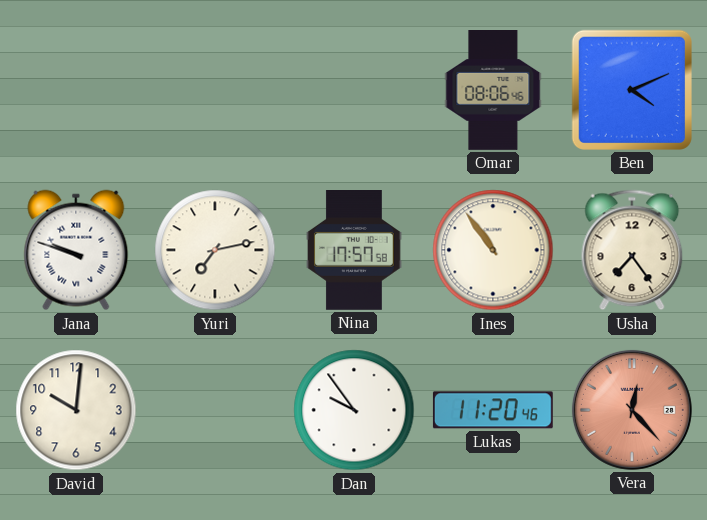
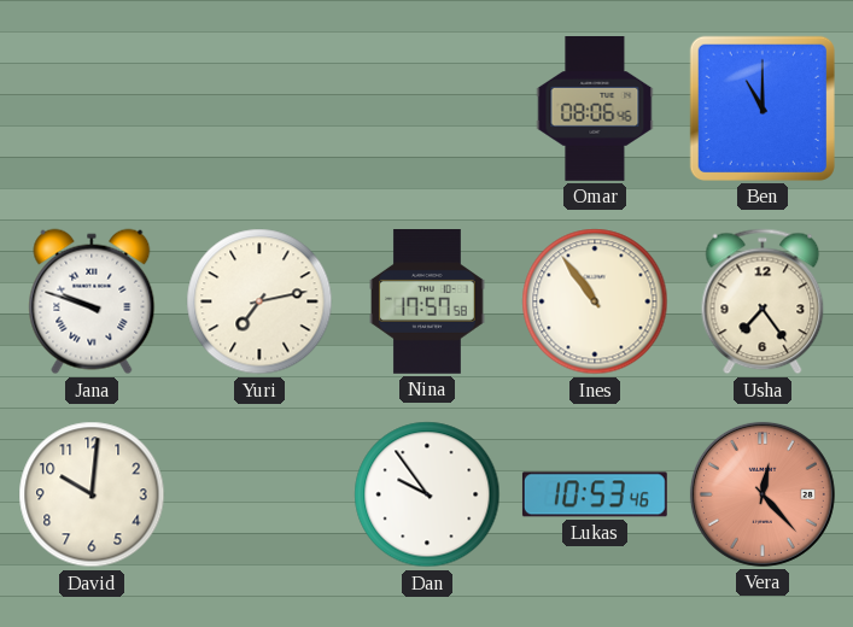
Ben: 4:11 -> 11:00
Lukas: 11:20 -> 10:53
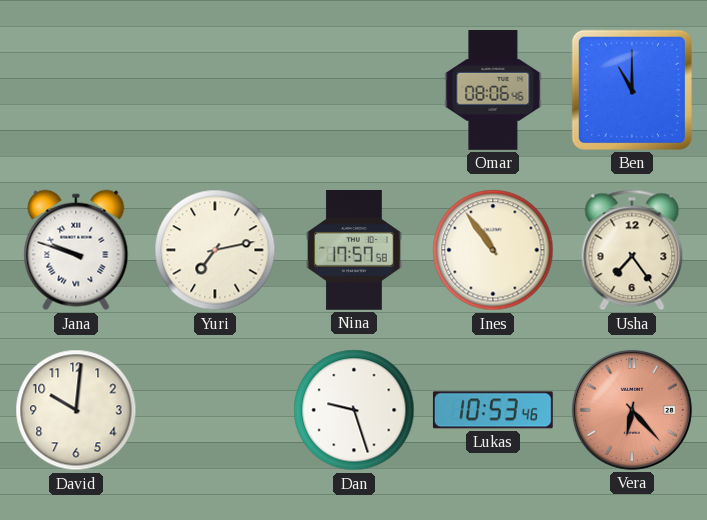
Dan: 9:54 -> 9:27
Vera: 12:23 -> 6:23
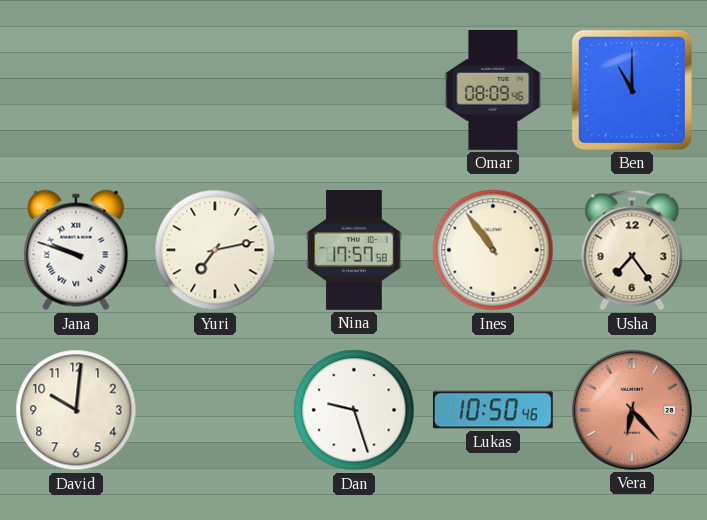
Omar: 08:06 -> 08:09
Lukas: 10:53 -> 10:50
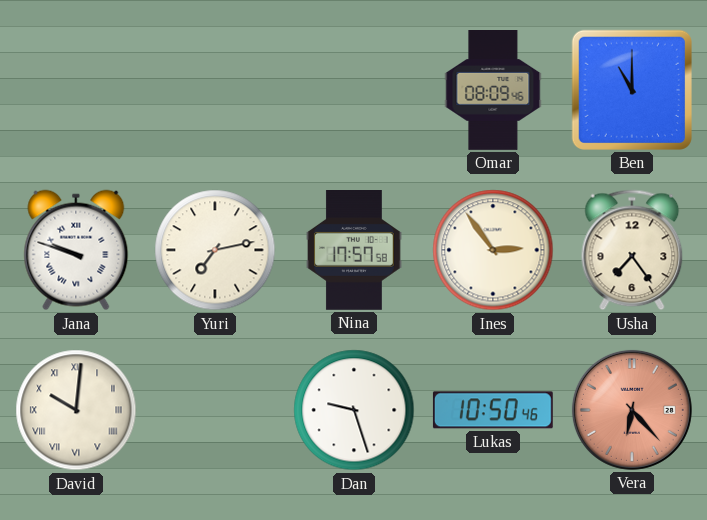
Ines: 10:54 -> 2:54
David numerals: Arabic -> Roman
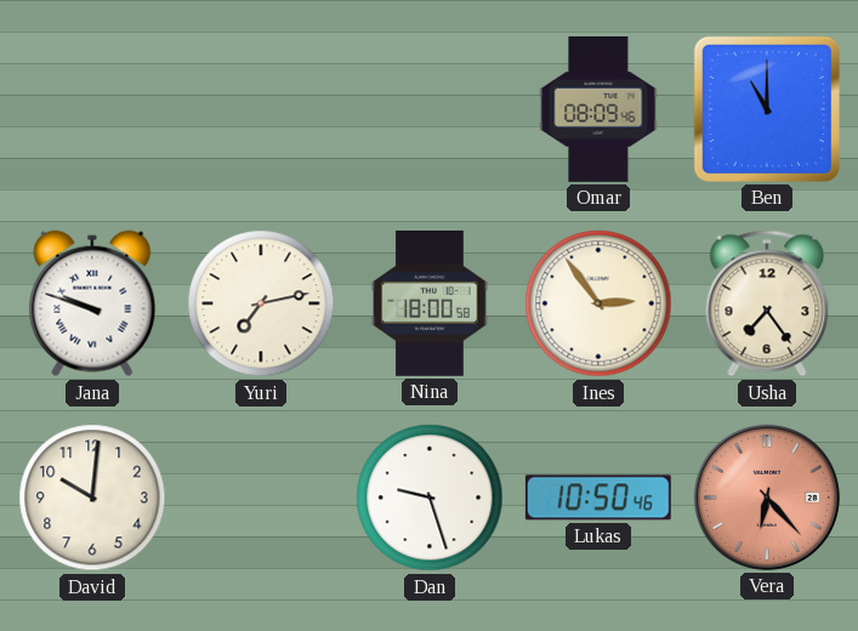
Nina: 17:57 -> 18:00
David numerals: Roman -> Arabic
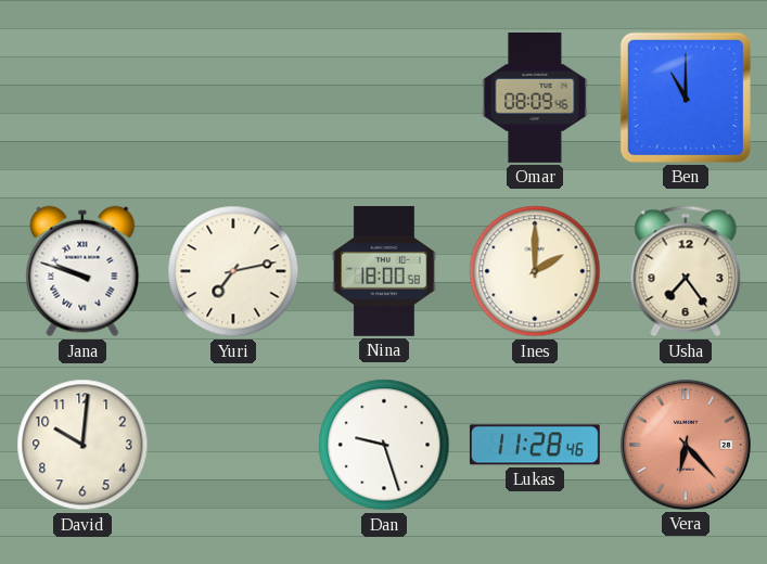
Ines: 2:54 -> 2:00
Lukas: 10:50 -> 11:28
